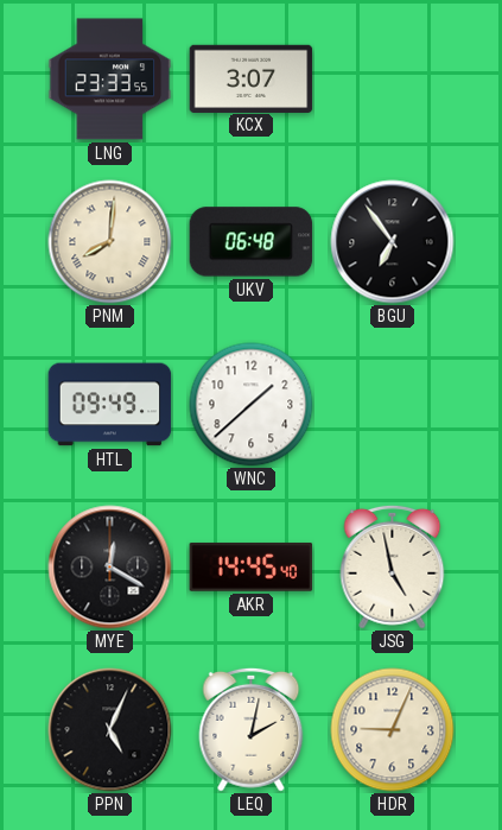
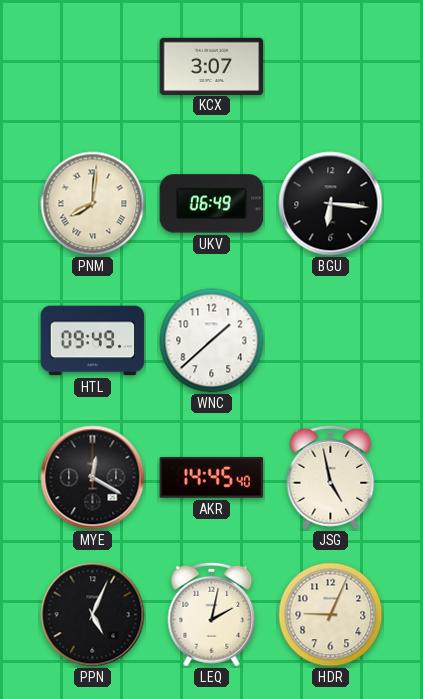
LNG: 23:33 -> none
UKV: 06:48 -> 06:49
BGU: 6:54 -> 6:16
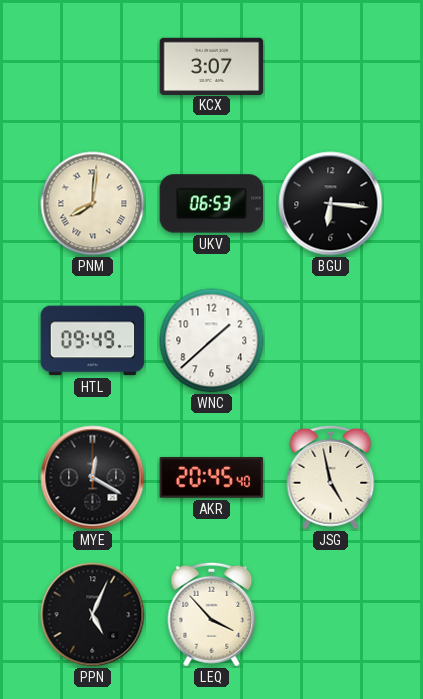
UKV: 06:49 -> 06:53
AKR: 14:45 -> 20:45
LEQ: 2:02 -> 3:53
HDR: 9:04 -> none
